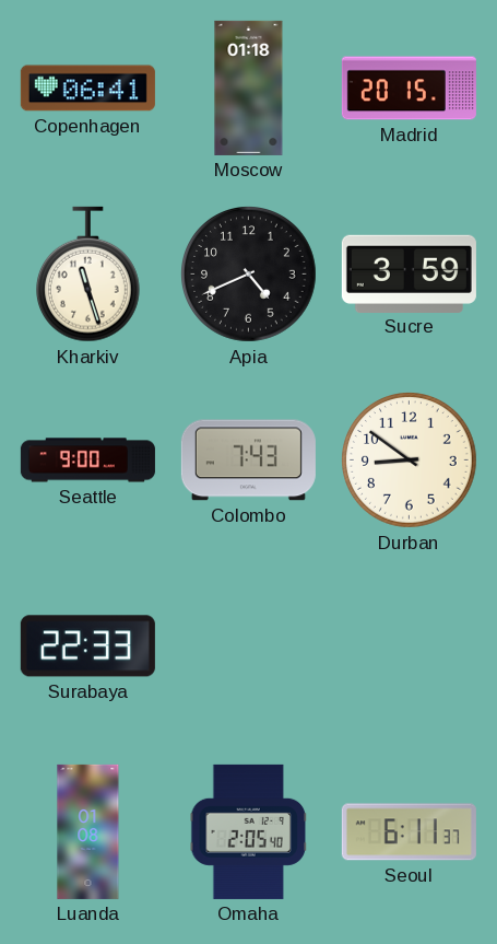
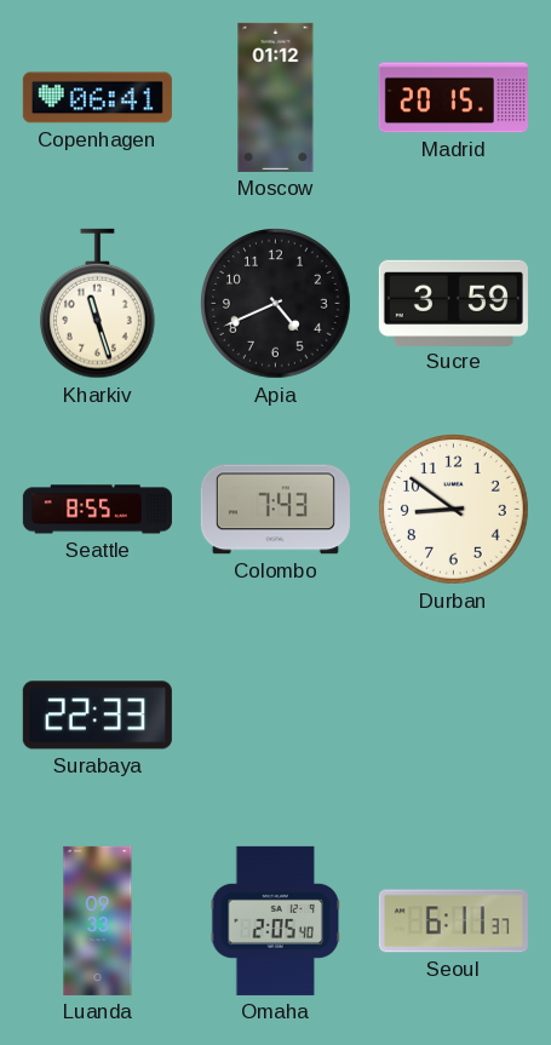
Moscow: 01:18 -> 01:12
Seattle: 9:00 -> 8:55
Luanda: 01:08 -> 09:33
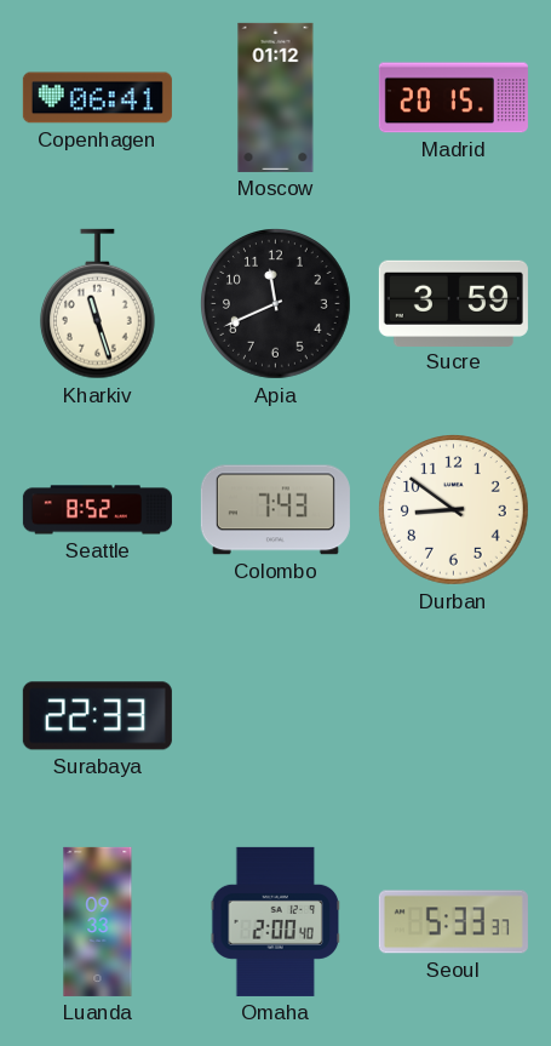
Apia: 4:41 -> 11:41
Seattle: 8:55 -> 8:52
Omaha: 2:05 -> 2:00
Seoul: 6:11 -> 5:33
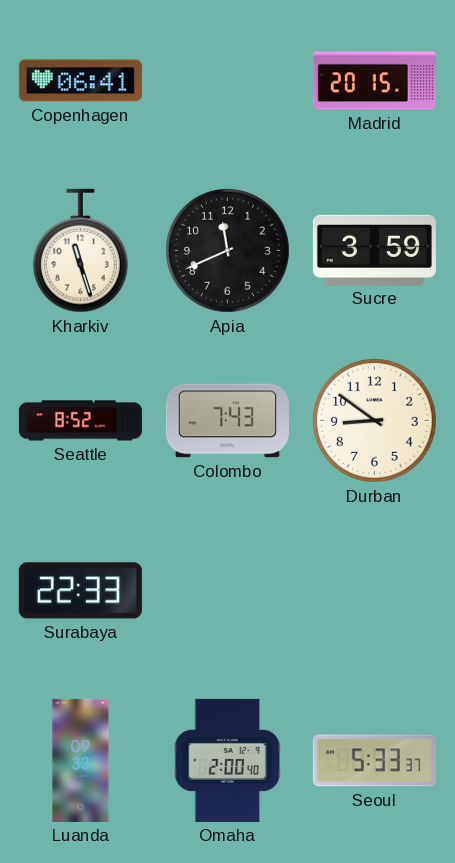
Moscow: 01:12 -> none
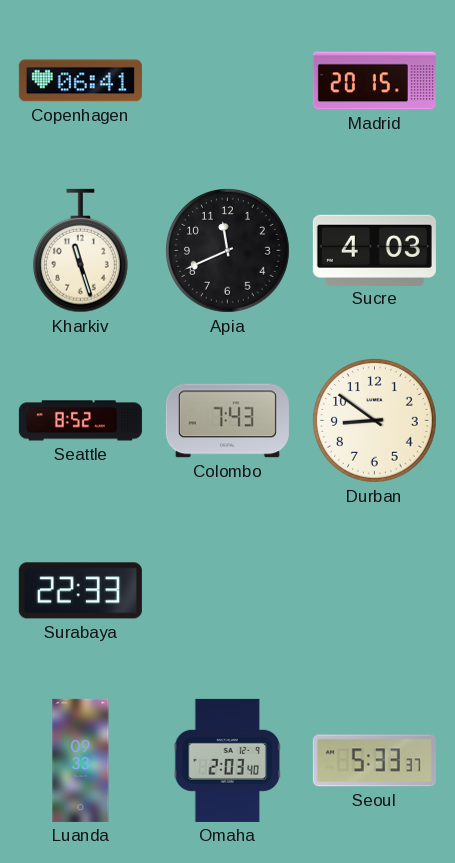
Sucre: 3:59 -> 4:03
Omaha: 2:00 -> 2:03
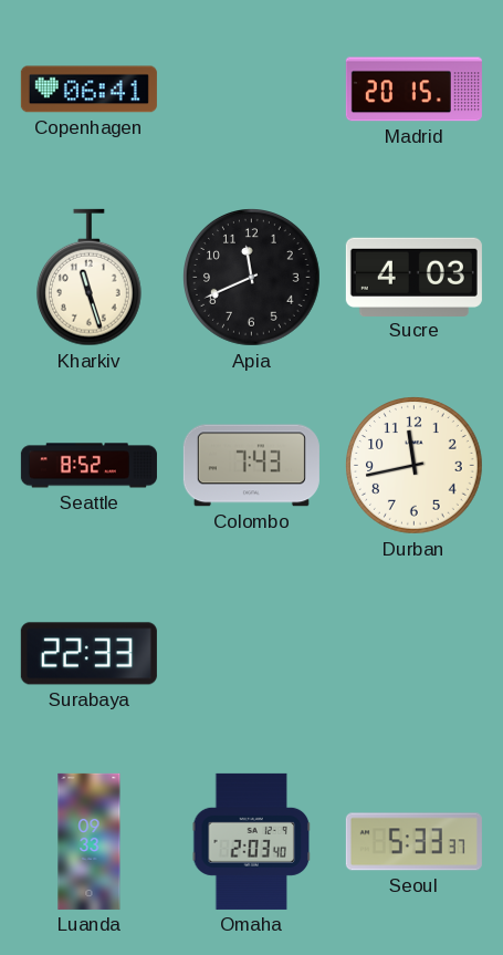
Durban: 8:51 -> 11:43
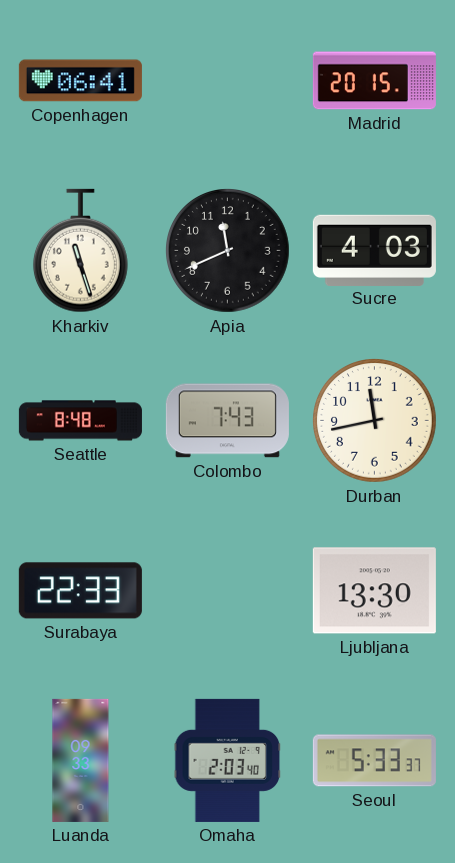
Seattle: 8:52 -> 8:48
Ljubljana: none -> 13:30
